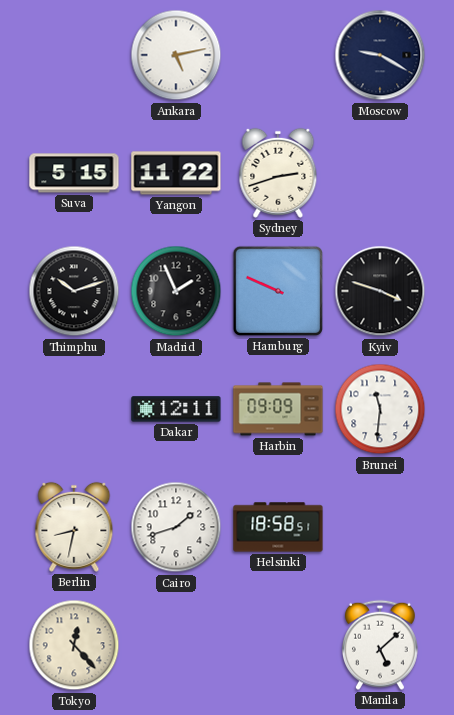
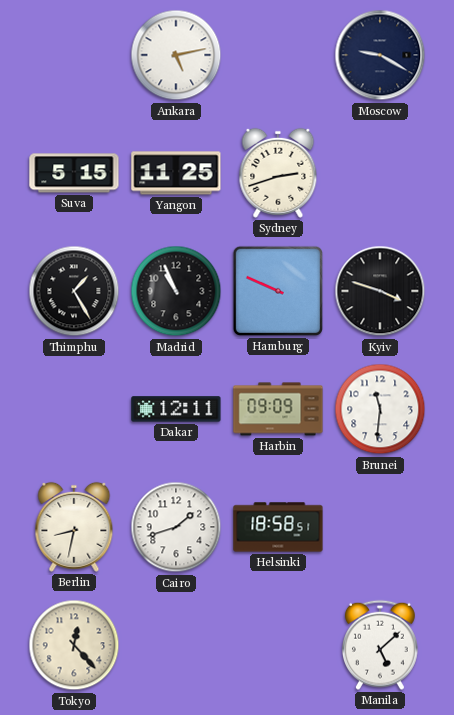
Yangon: 11:22 -> 11:25
Thimphu: 10:12 -> 1:25
Madrid: 1:56 -> 10:56
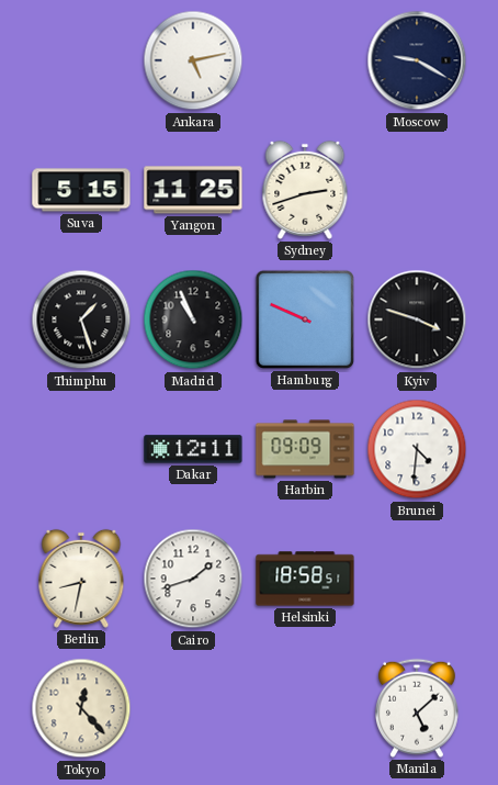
Thimphu: 1:25 -> 1:27
Brunei: 11:31 -> 4:31
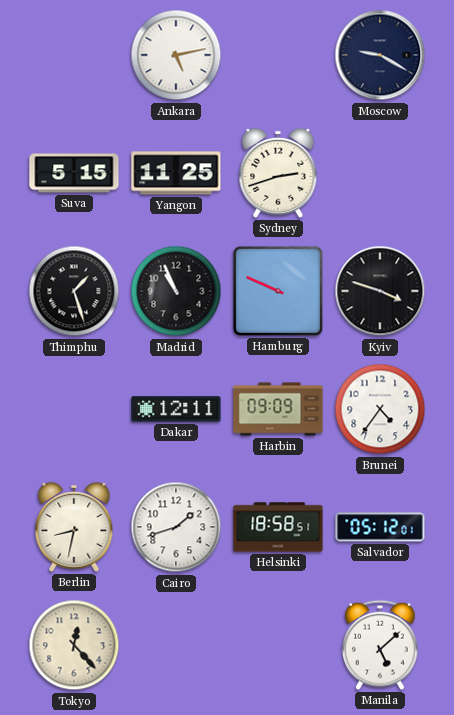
Brunei: 4:31 -> 4:36
Salvador: none -> 05:12
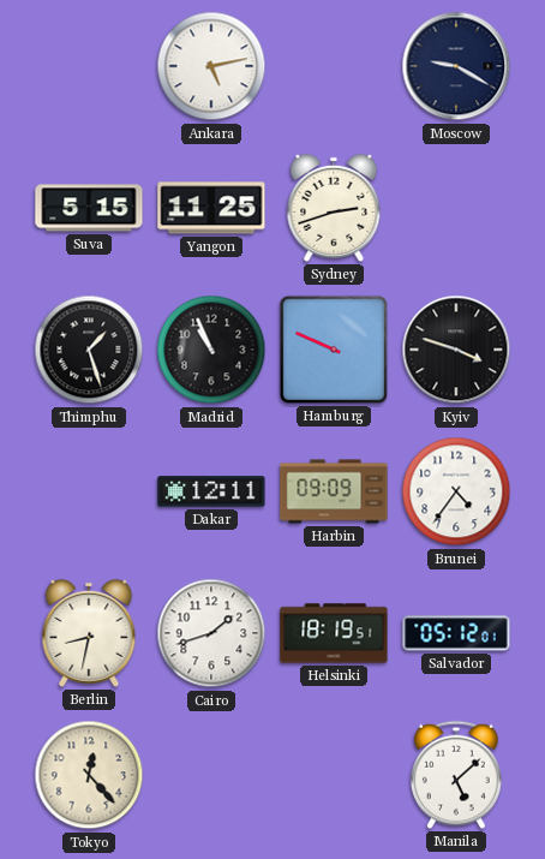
Helsinki: 18:58 -> 18:19
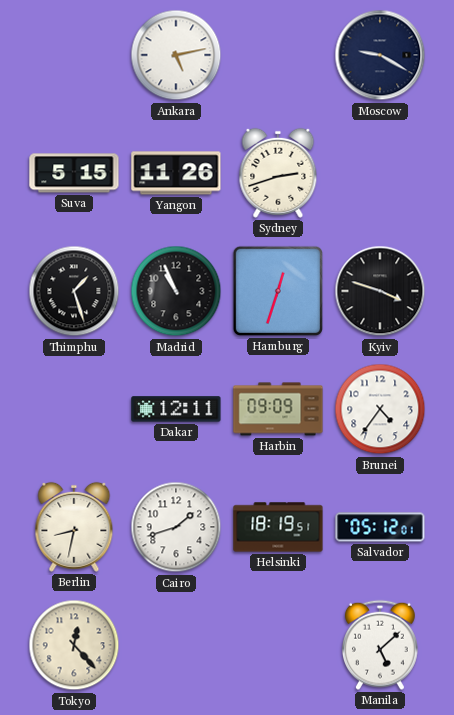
Yangon: 11:25 -> 11:26
Hamburg: 9:49 -> 12:33
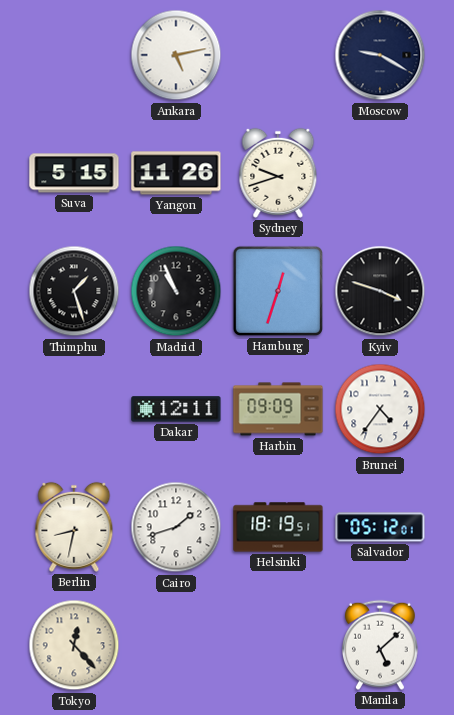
Sydney: 2:42 -> 9:42
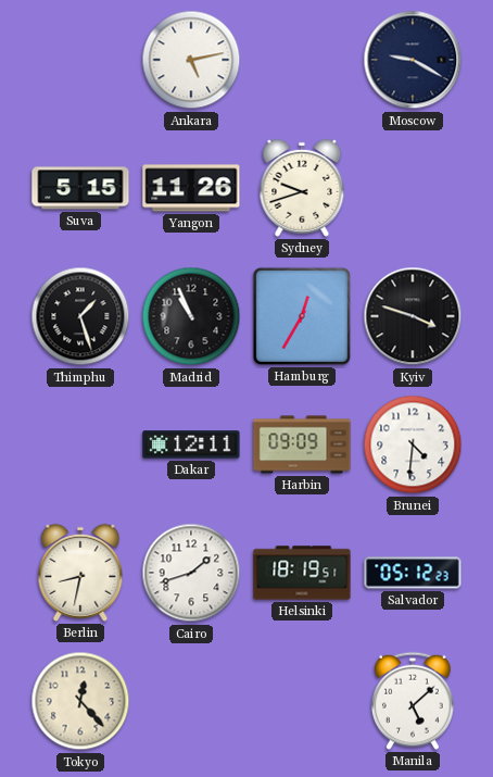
Hamburg: 12:33 -> 12:35
Brunei: 4:36 -> 4:31
Salvador: 05:12:01 -> 05:12:23
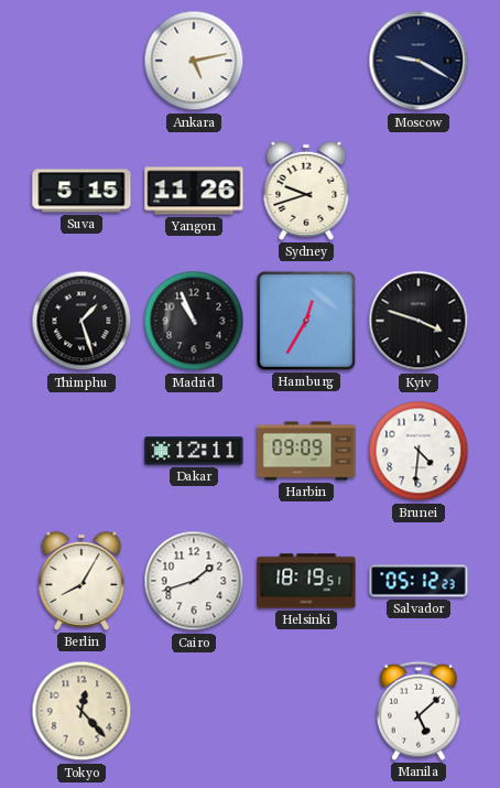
Berlin: 8:32 -> 8:05
